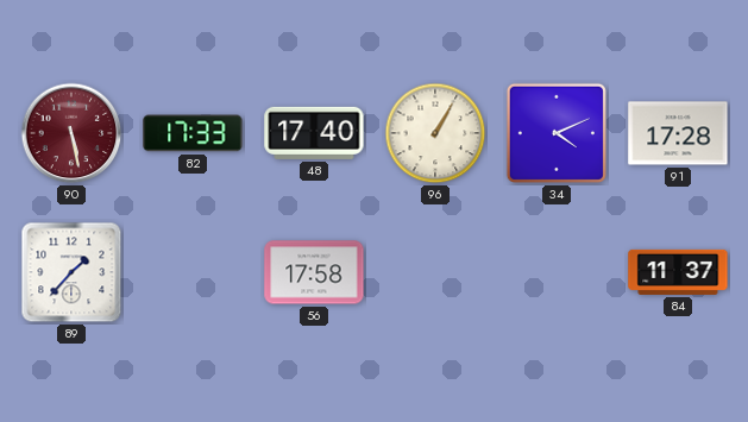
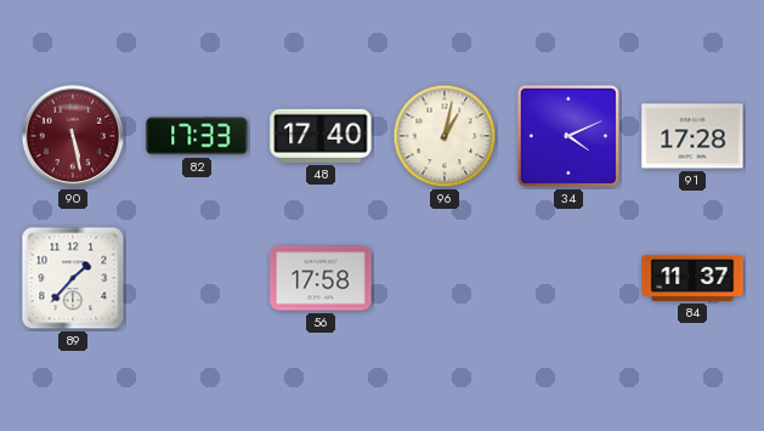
96: 1:05 -> 1:02
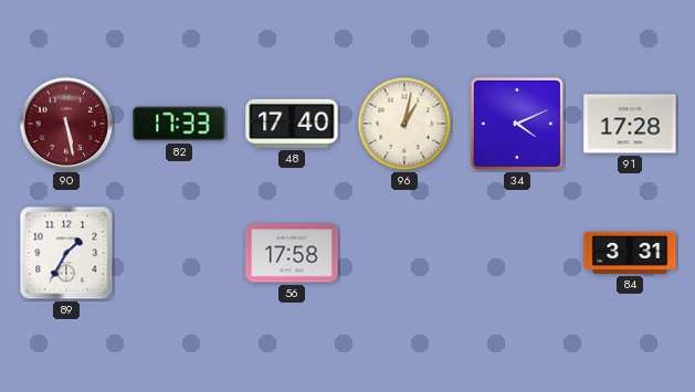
89: 1:37 -> 1:35
84: 11:37 -> 3:31
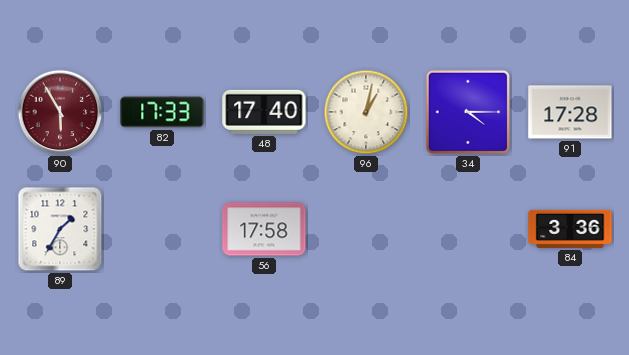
90: 5:28 -> 5:55
34: 4:11 -> 4:15
84: 3:31 -> 3:36
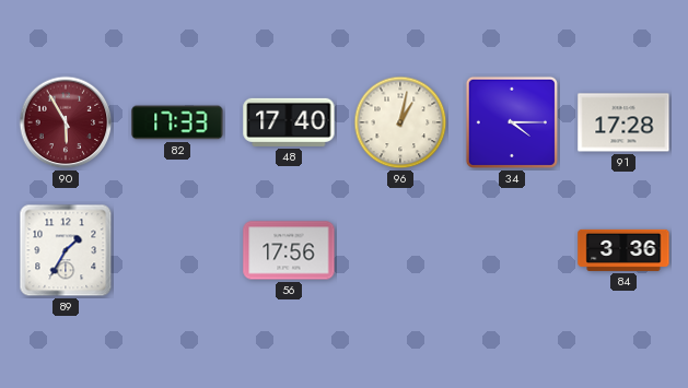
56: 17:58 -> 17:56
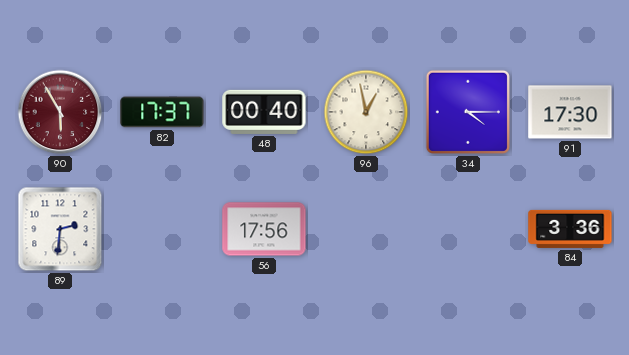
82: 17:33 -> 17:37
48: 17:40 -> 00:40
96: 1:02 -> 12:58
91: 17:28 -> 17:30
89: 1:35 -> 2:31
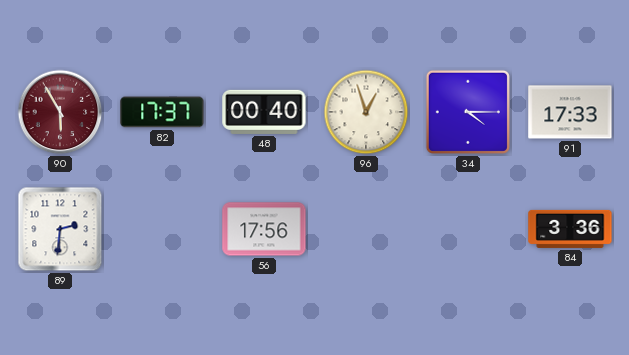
96: 12:58 -> 12:57
91: 17:30 -> 17:33
